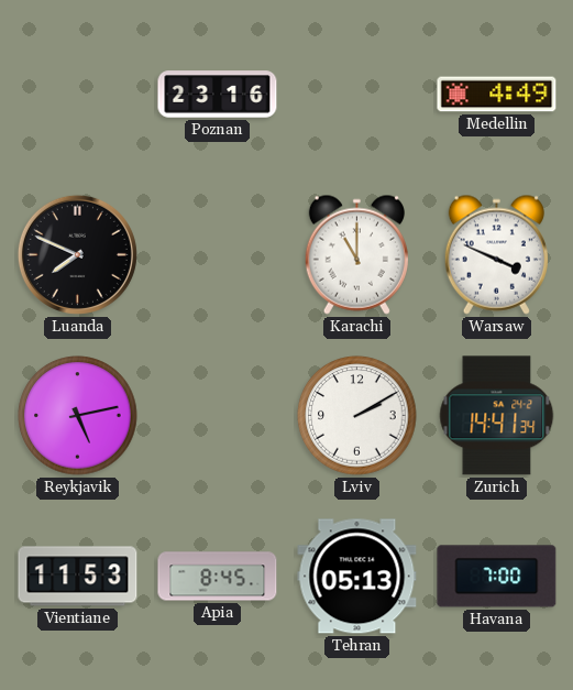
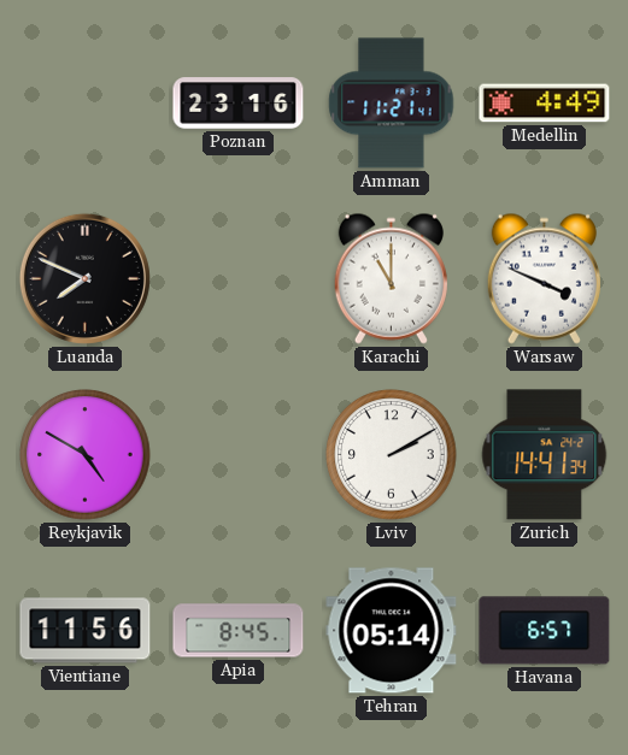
Amman: none -> 11:21
Reykjavik: 5:13 -> 4:50
Vientiane: 11:53 -> 11:56
Tehran: 05:13 -> 05:14
Havana: 7:00 -> 6:57
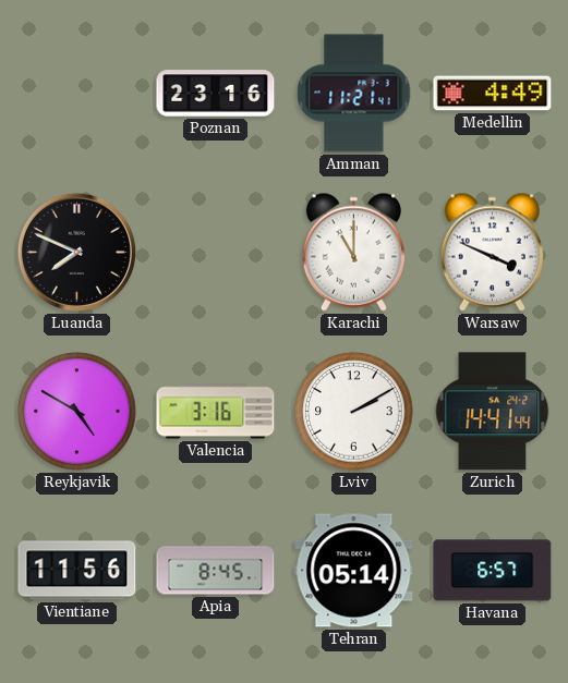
Valencia: none -> 3:16
Zurich: 14:41:34 -> 14:41:44
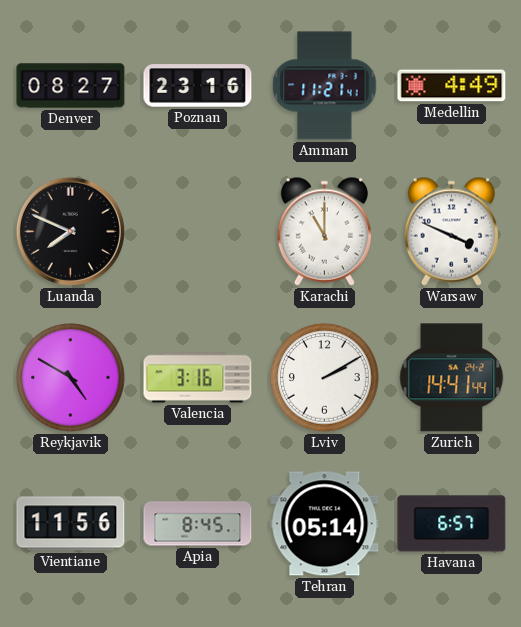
Denver: none -> 08:27
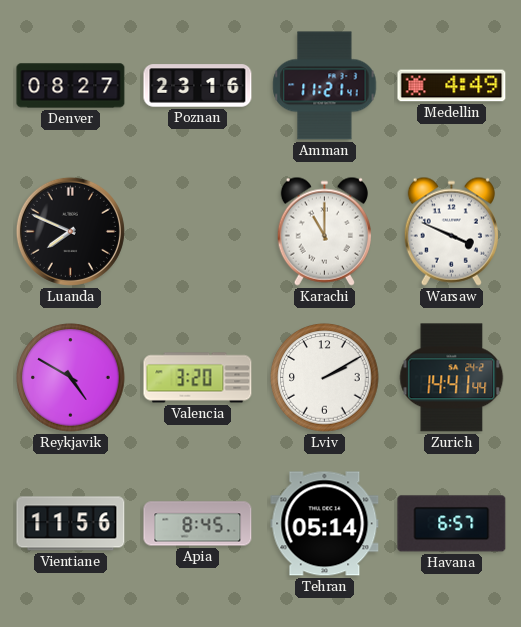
Valencia: 3:16 -> 3:20
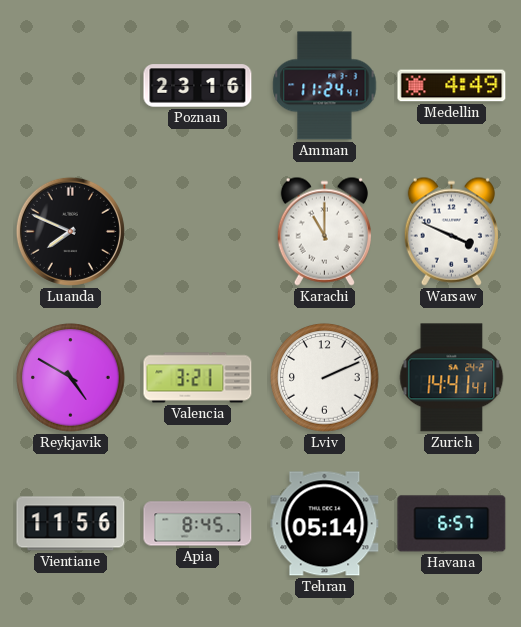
Denver: 08:27 -> none
Amman: 11:21 -> 11:24
Valencia: 3:20 -> 3:21
Lviv: 2:10 -> 2:11
Zurich: 14:41:44 -> 14:41:41
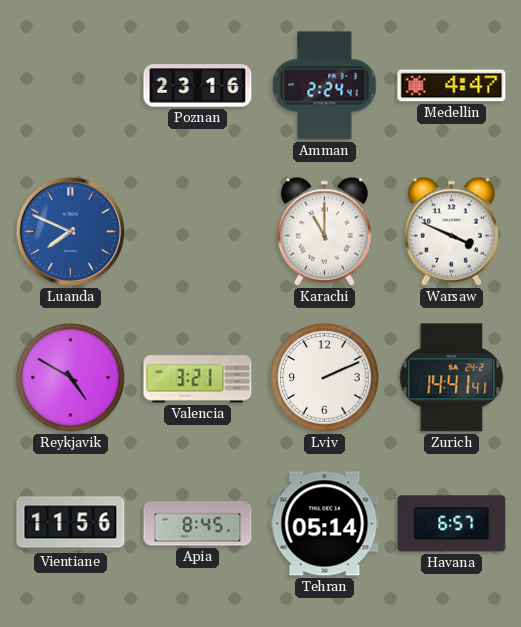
Amman: 11:24 -> 2:24
Medellin: 4:49 -> 4:47
Luanda dial: black -> blue
